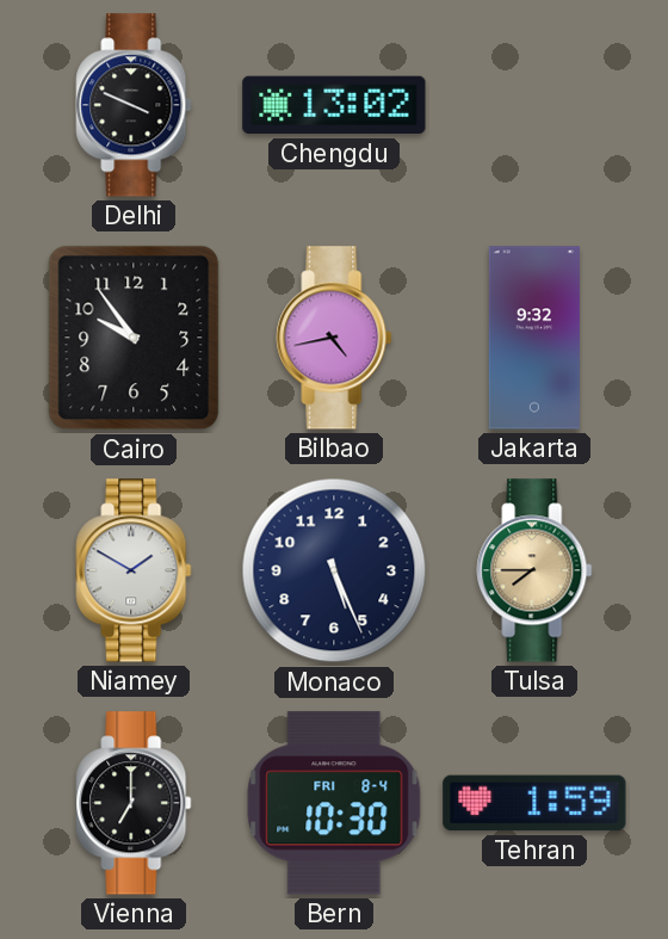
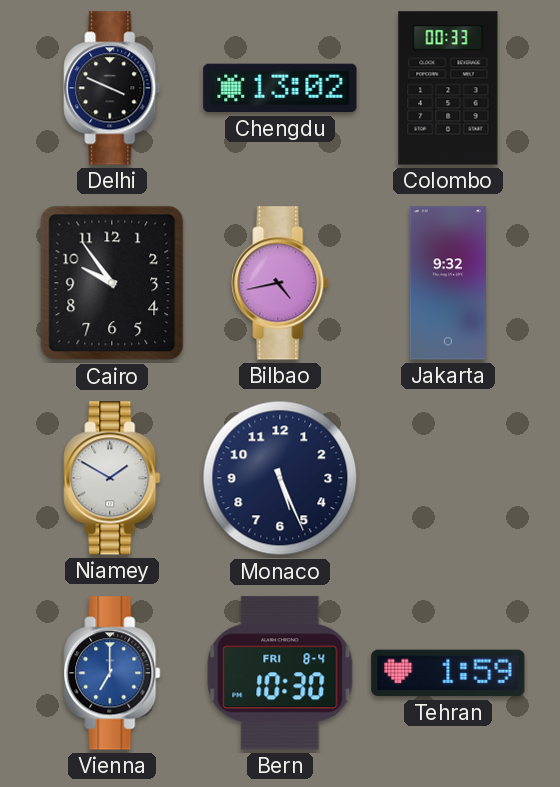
Colombo: none -> 00:33
Tulsa: 7:45 -> none
Vienna dial: black -> blue
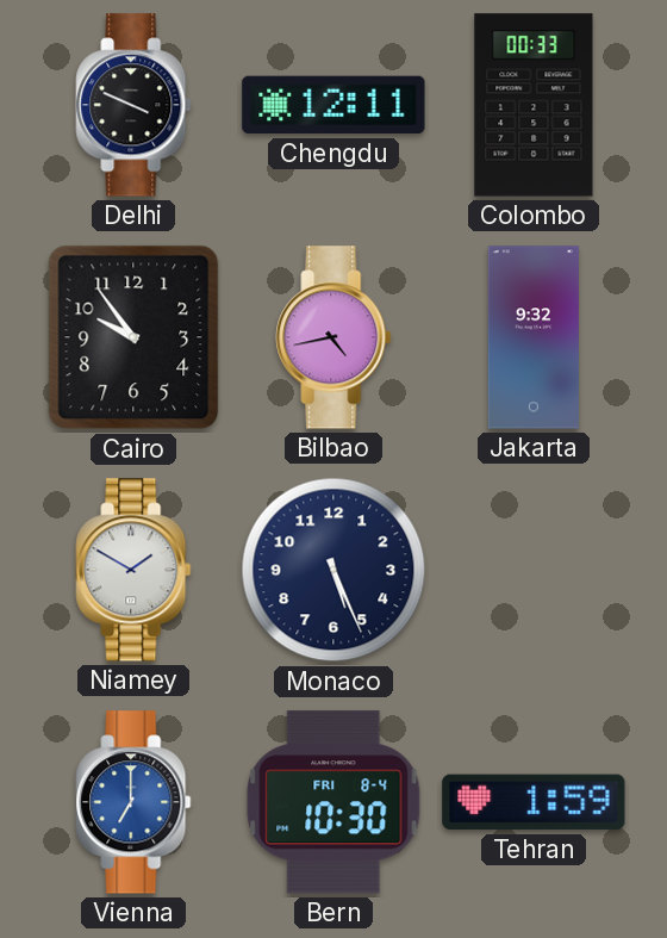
Chengdu: 13:02 -> 12:11
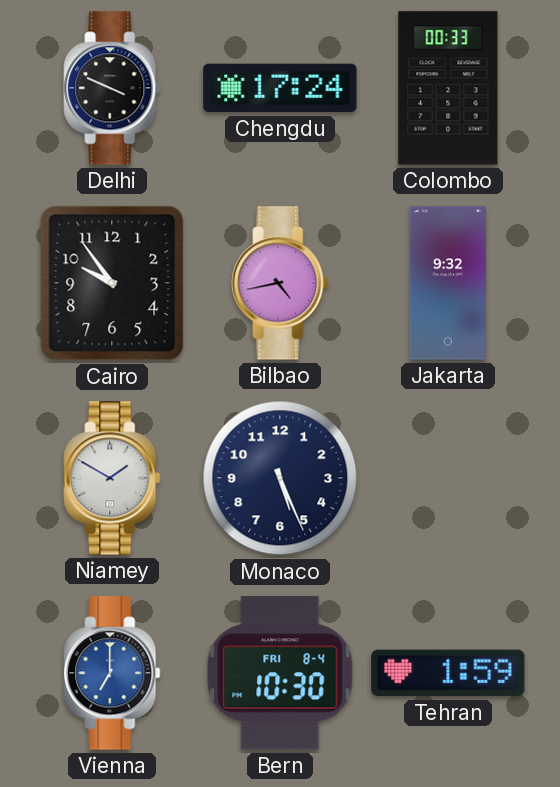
Chengdu: 12:11 -> 17:24
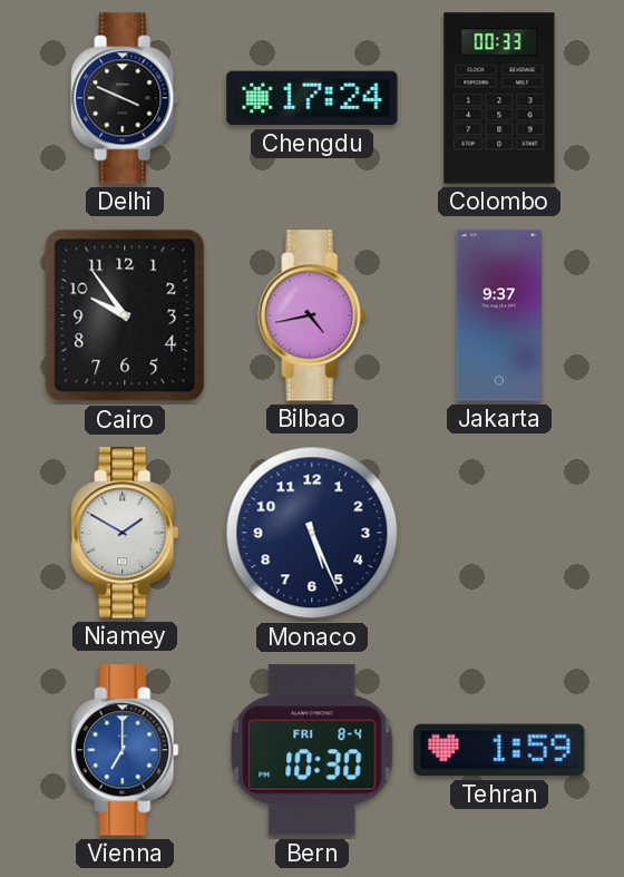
Jakarta: 9:32 -> 9:37
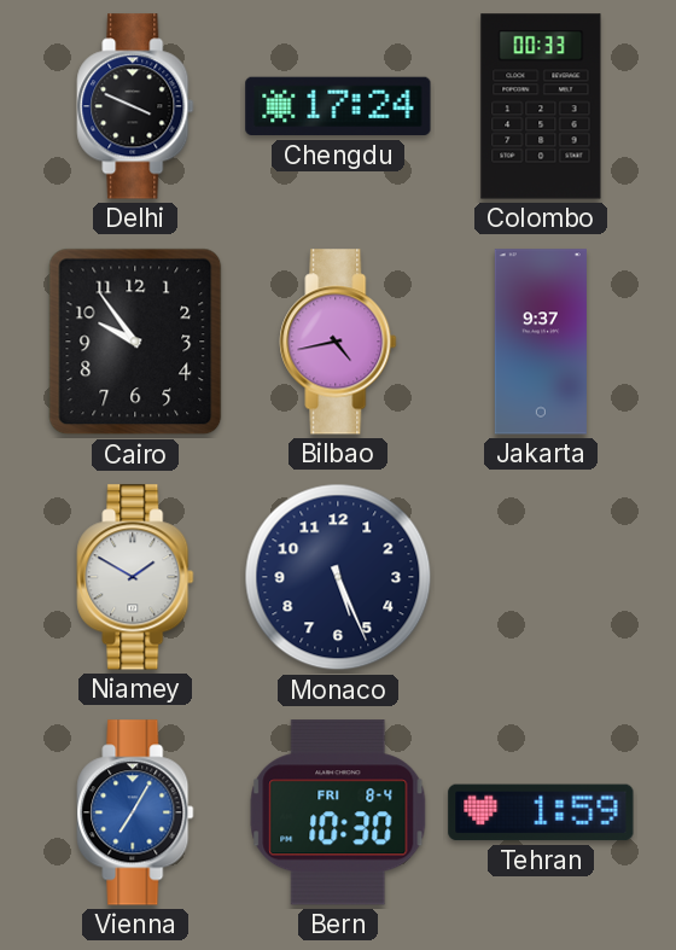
Vienna: 7:00 -> 7:05
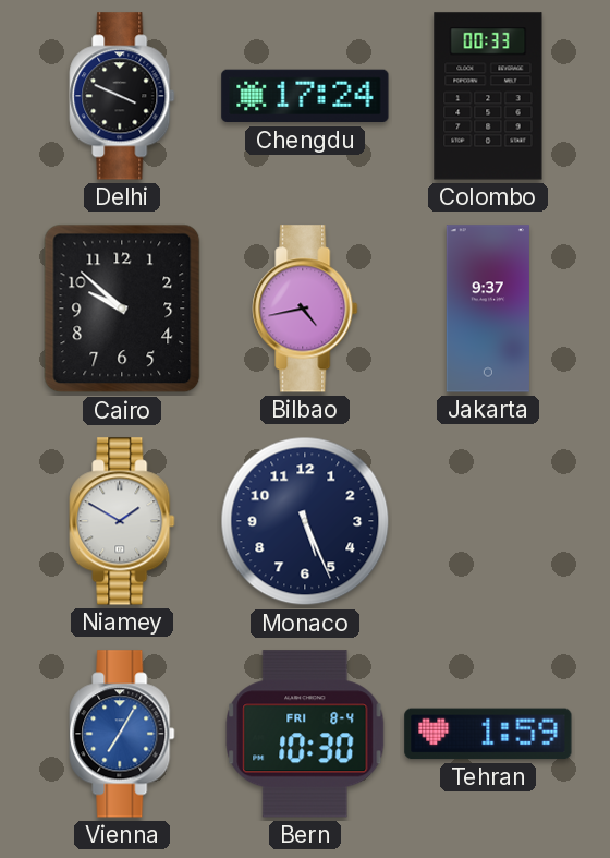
Cairo: 9:54 -> 9:52
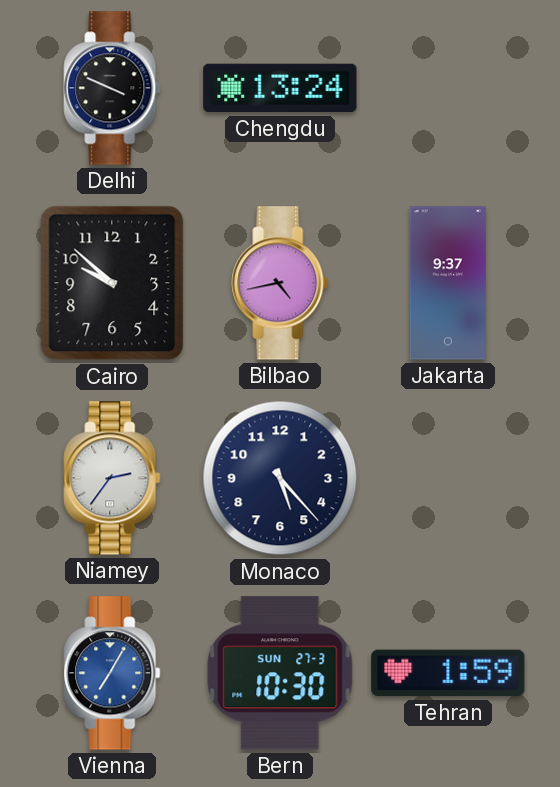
Chengdu: 17:24 -> 13:24
Colombo: 00:33 -> none
Niamey: 1:50 -> 2:36
Monaco: 5:26 -> 5:23
Bern date: FRI 8-4 -> SUN 27-3
